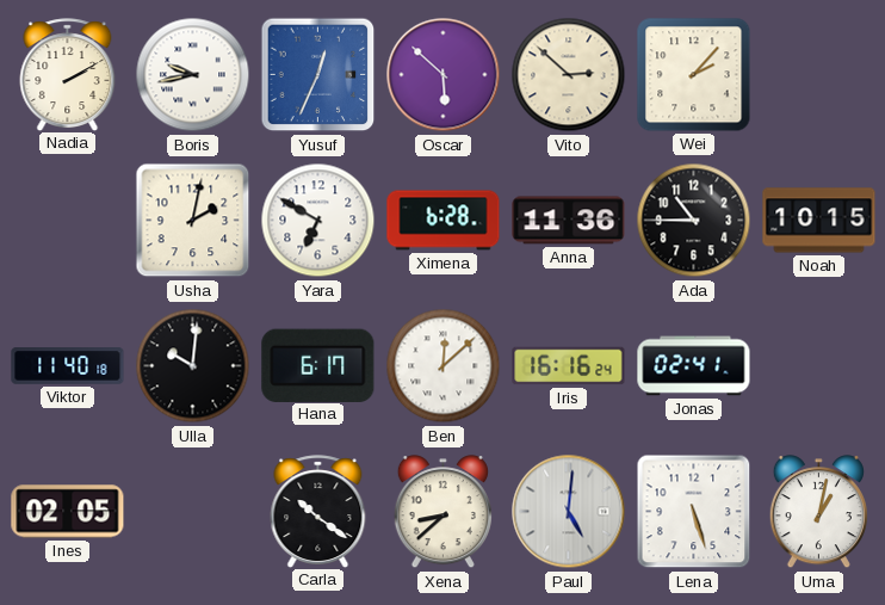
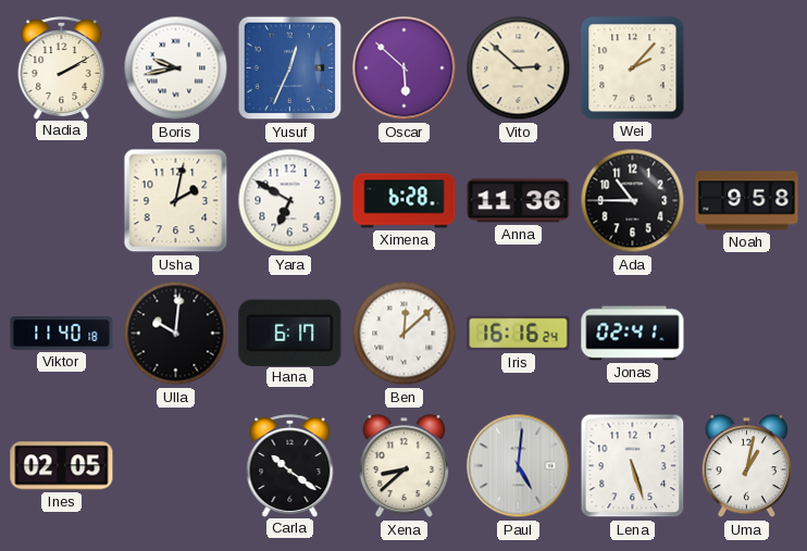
Noah: 10:15 -> 9:58
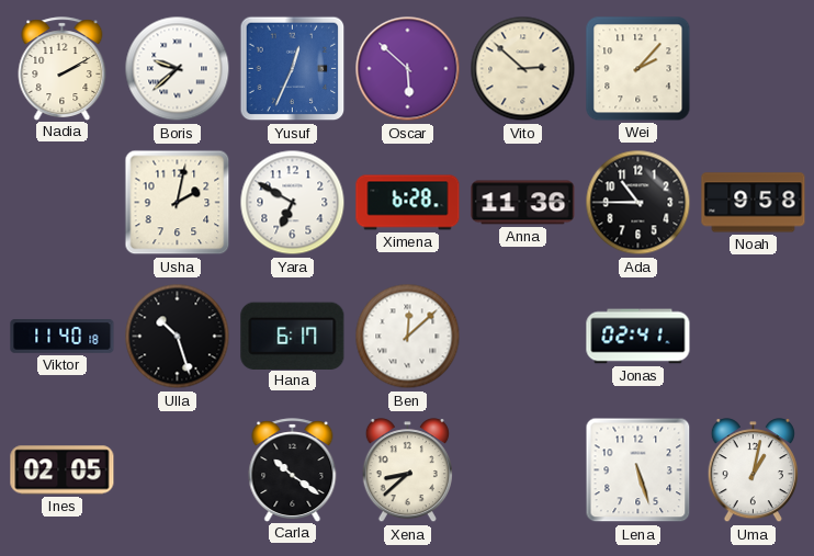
Boris: 9:43 -> 9:38
Ulla: 10:01 -> 10:27
Iris: 16:16 -> none
Paul: 5:01 -> none
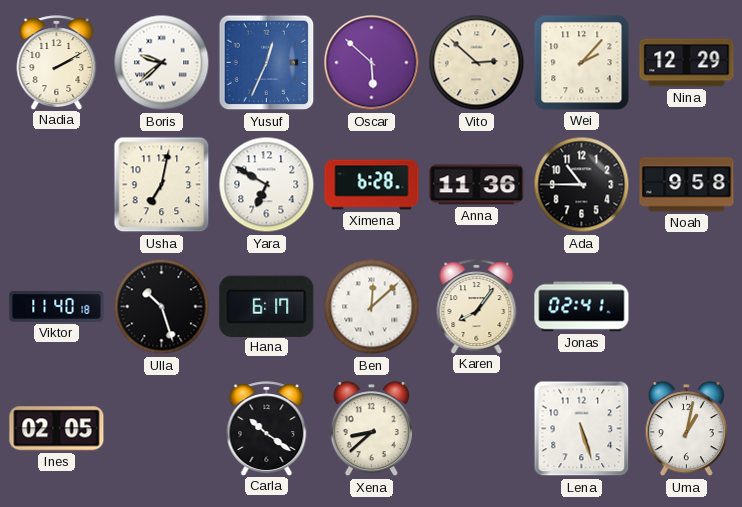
Nina: none -> 12:29
Usha: 2:02 -> 7:02
Karen: none -> 8:06
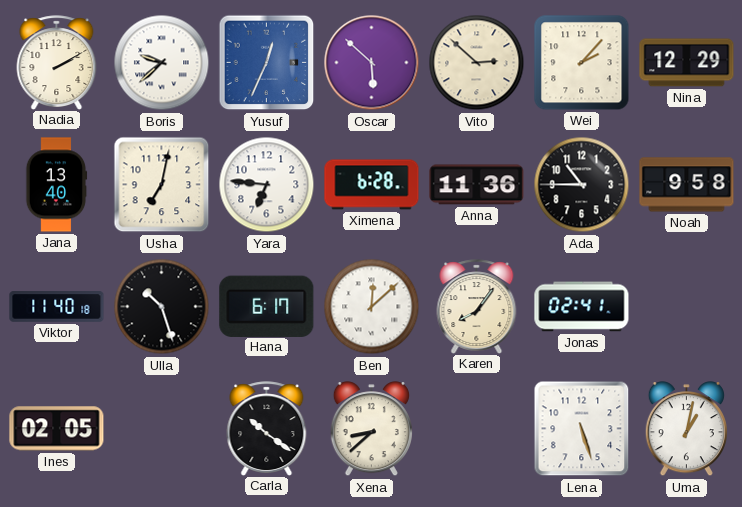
Jana: none -> 13:40
Yara: 6:50 -> 6:46
